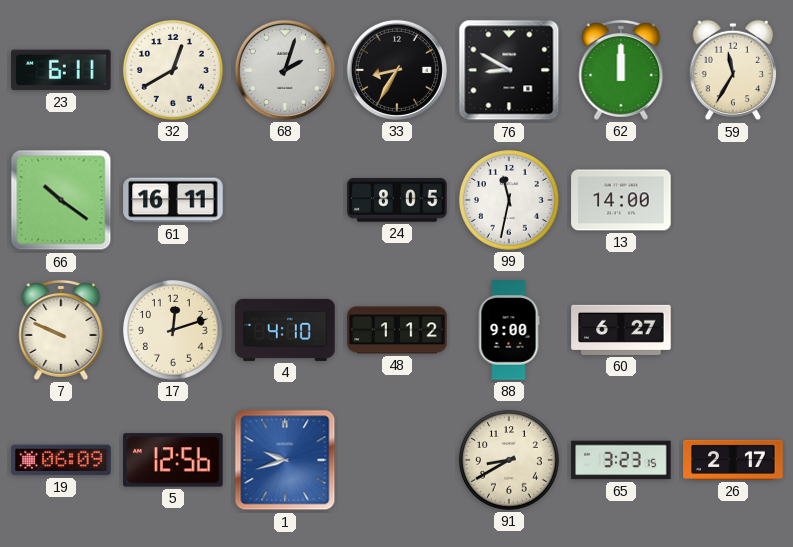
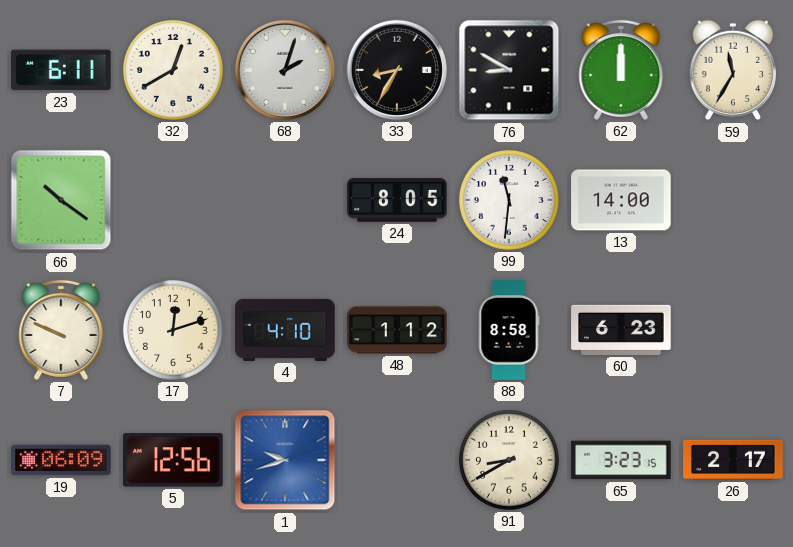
61: 16:11 -> none
99: 11:32 -> 11:31
88: 9:00 -> 8:58
60: 6:27 -> 6:23
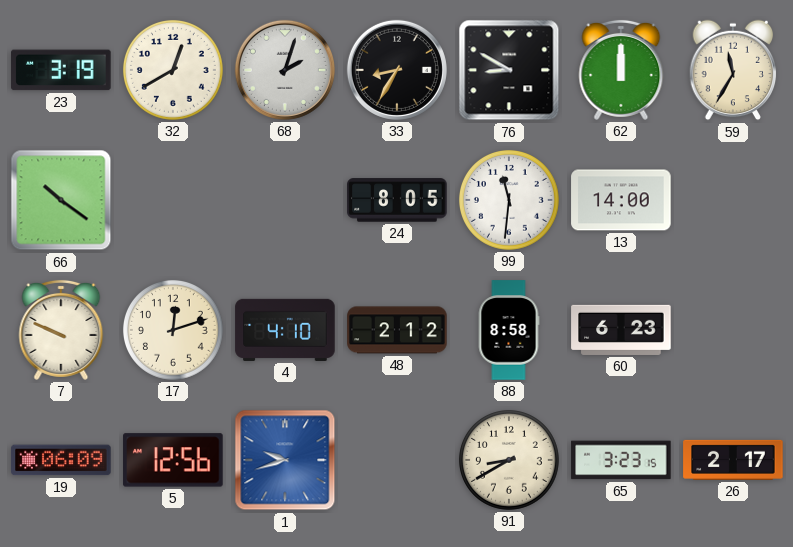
23: 6:11 -> 3:19
48: 1:12 -> 2:12
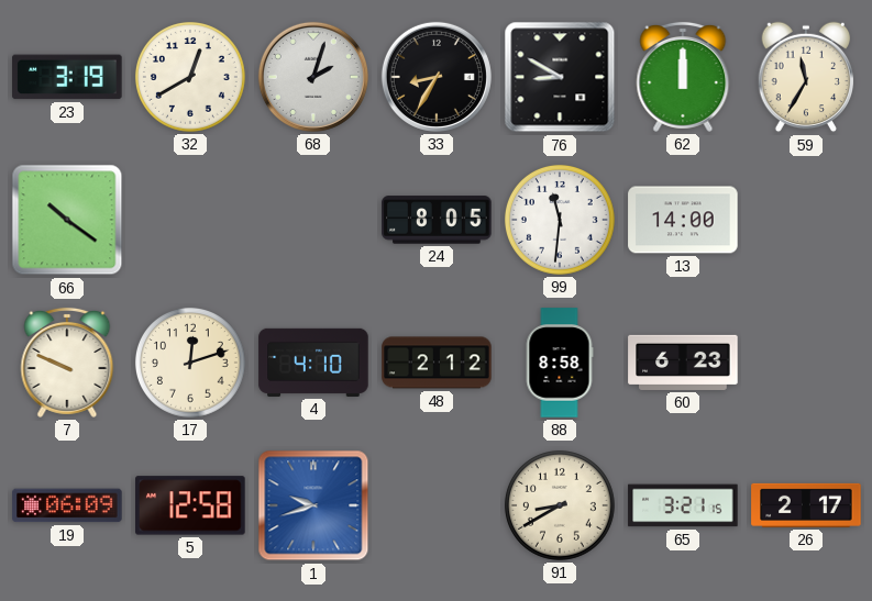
5: 12:56 -> 12:58
65: 3:23 -> 3:21
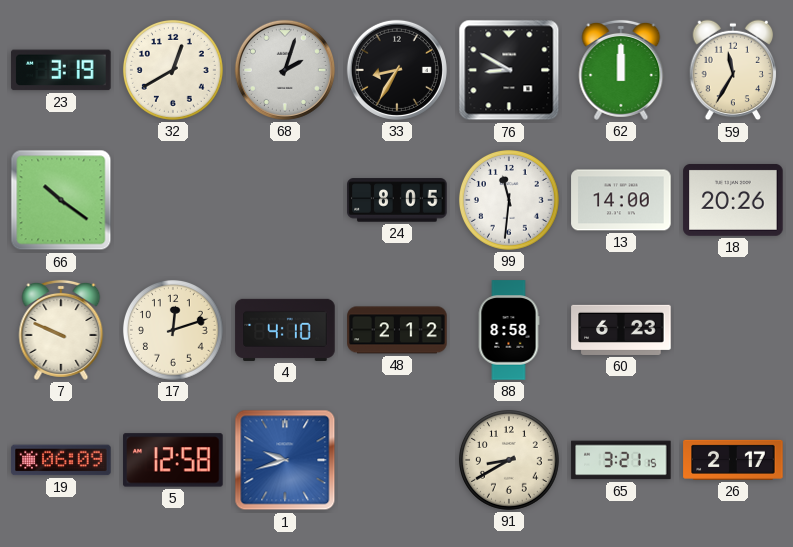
18: none -> 20:26
